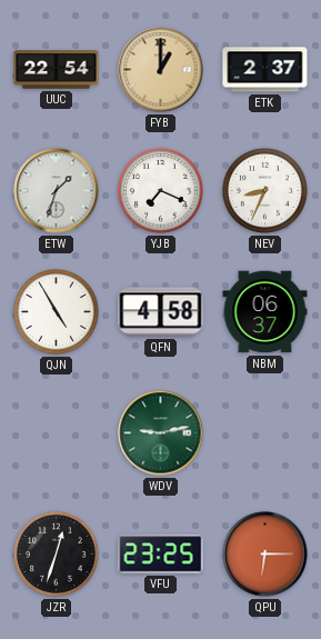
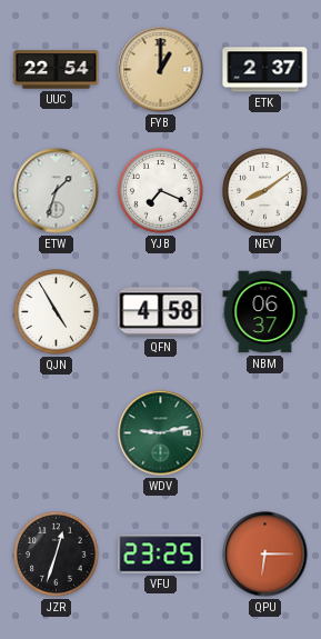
NEV: 8:34 -> 8:09
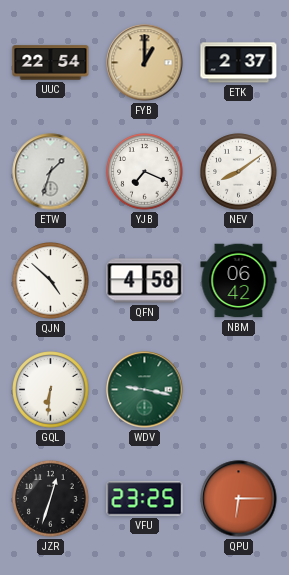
QJN: 4:55 -> 4:52
NBM: 06:37 -> 06:42
GQL: none -> 6:31
WDV: 9:13 -> 9:17
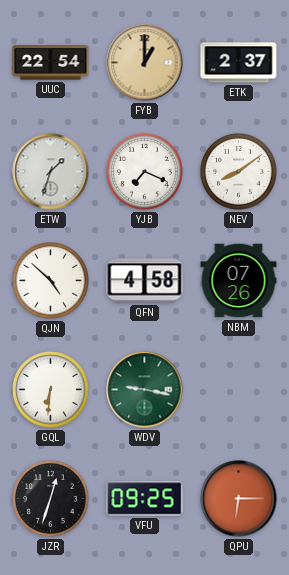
NBM: 06:42 -> 07:26
VFU: 23:25 -> 09:25
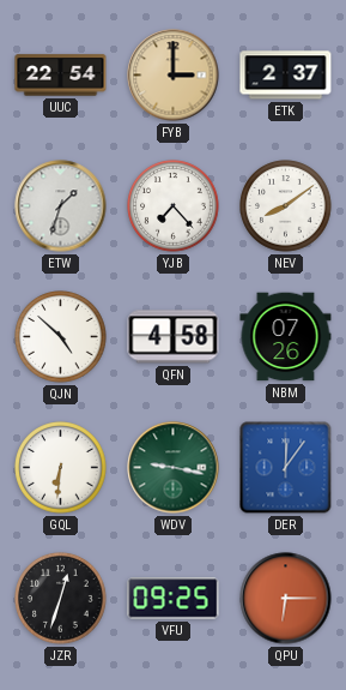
FYB: 1:00 -> 3:00
YJB: 7:19 -> 7:23
DER: none -> 12:06
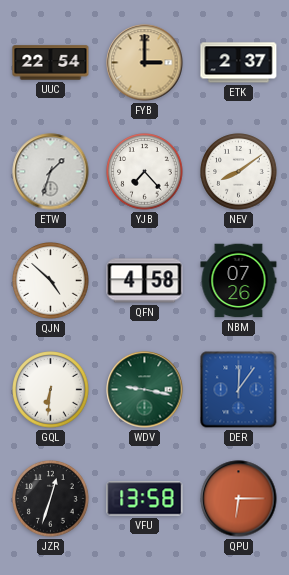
VFU: 09:25 -> 13:58
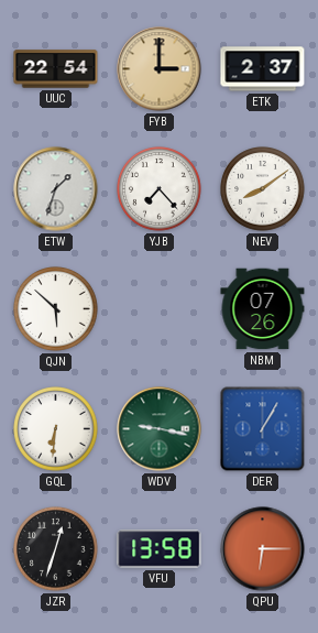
QJN: 4:52 -> 5:52
QFN: 4:58 -> none
DER: 12:06 -> 1:05
